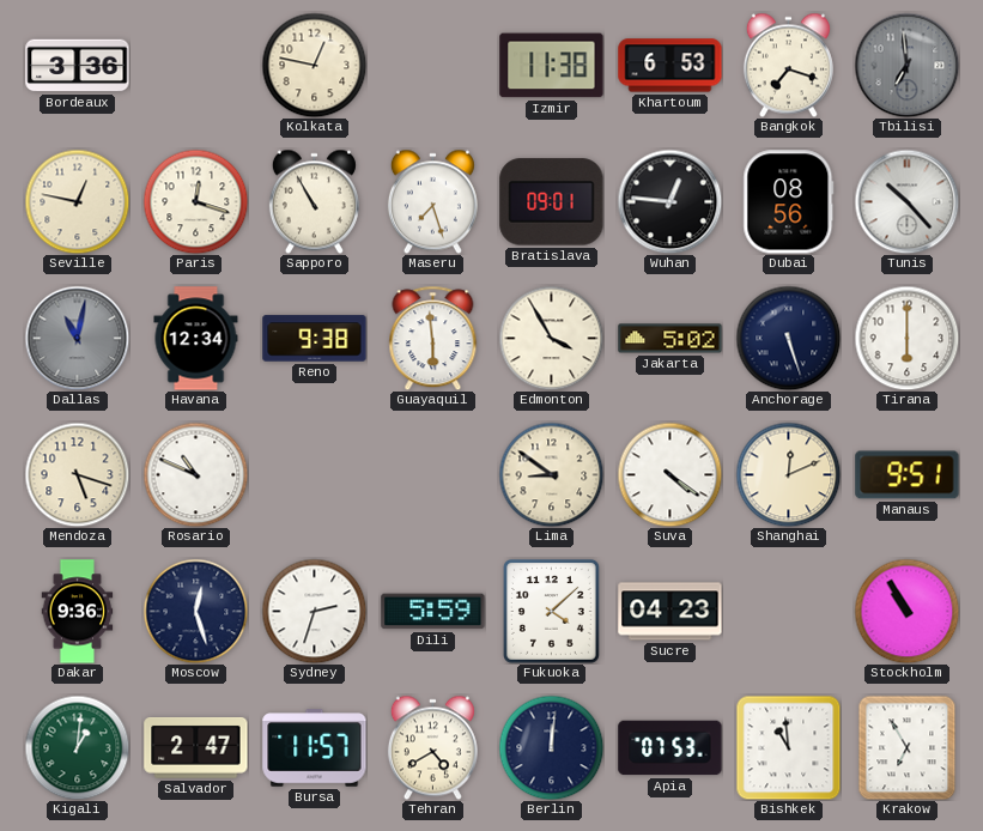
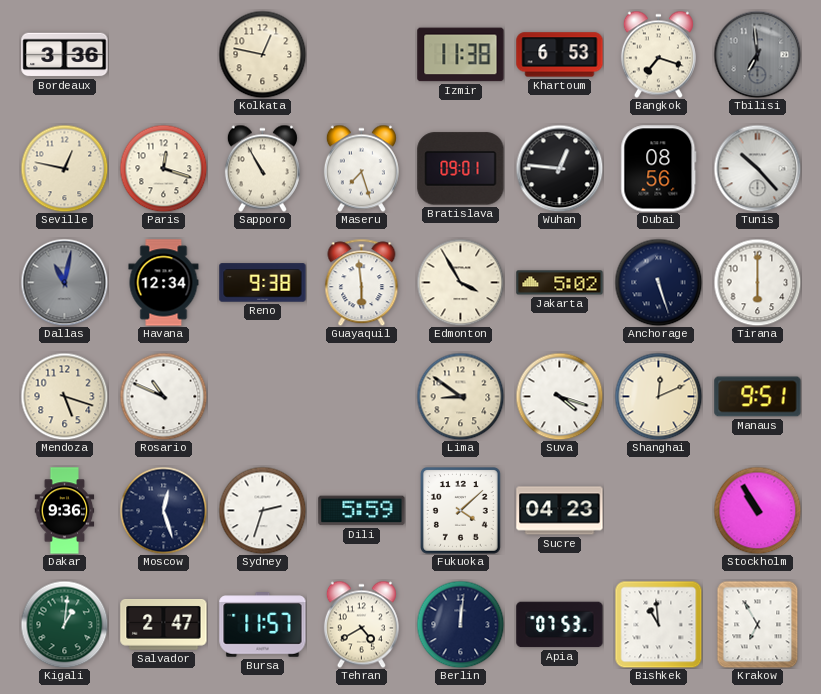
Suva: 4:21 -> 4:18
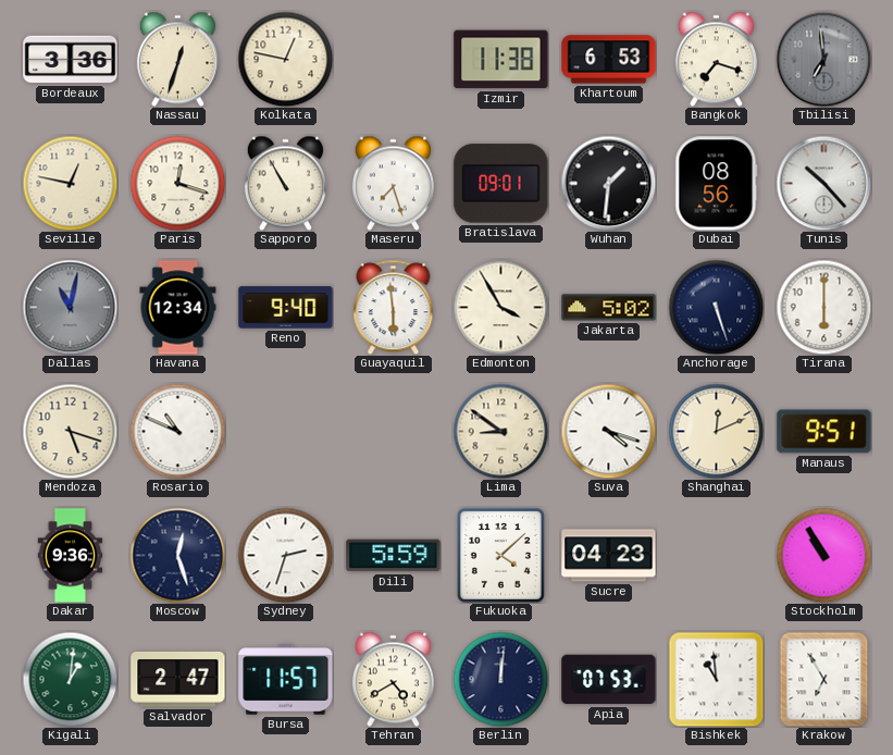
Nassau: none -> 12:33
Wuhan: 12:46 -> 1:31
Reno: 9:38 -> 9:40
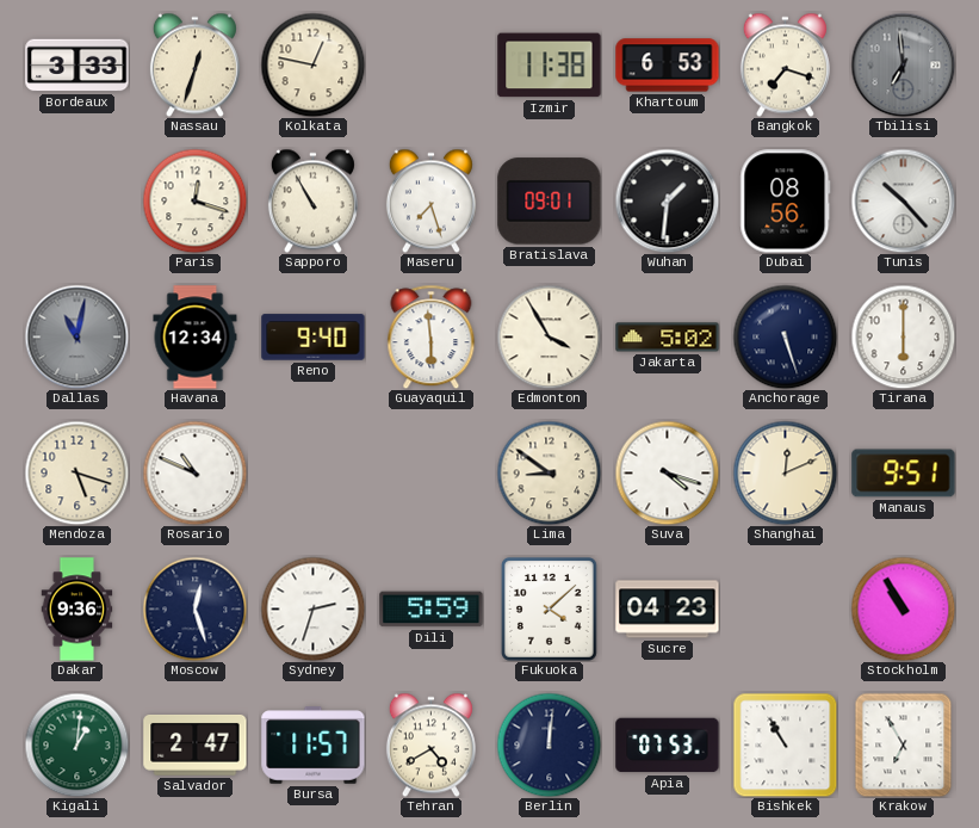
Bordeaux: 3:36 -> 3:33
Seville: 12:47 -> none
Bishkek: 10:59 -> 10:55
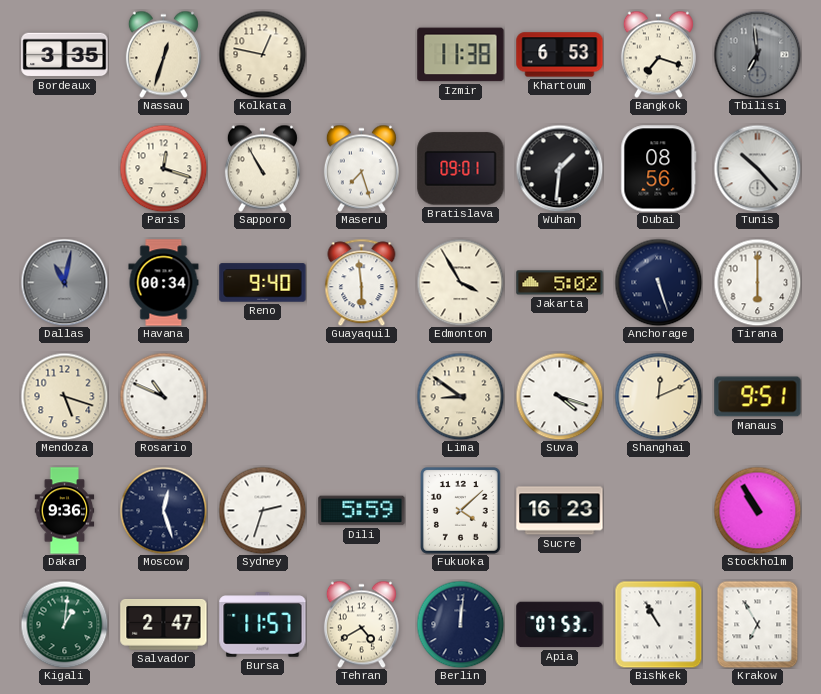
Bordeaux: 3:33 -> 3:35
Havana: 12:34 -> 00:34
Sucre: 04:23 -> 16:23
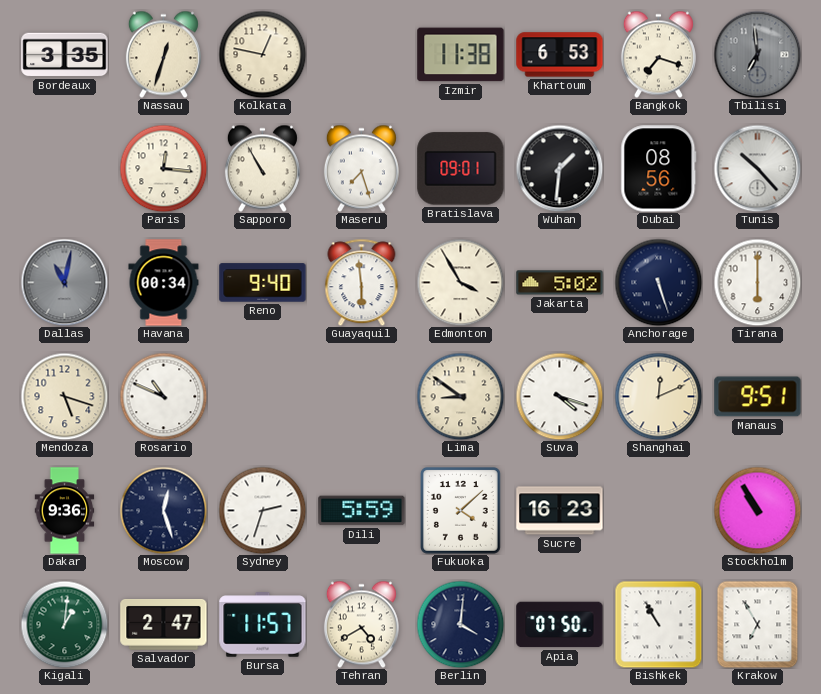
Paris: 12:18 -> 12:16
Berlin: 12:01 -> 4:01
Apia: 07:53 -> 07:50
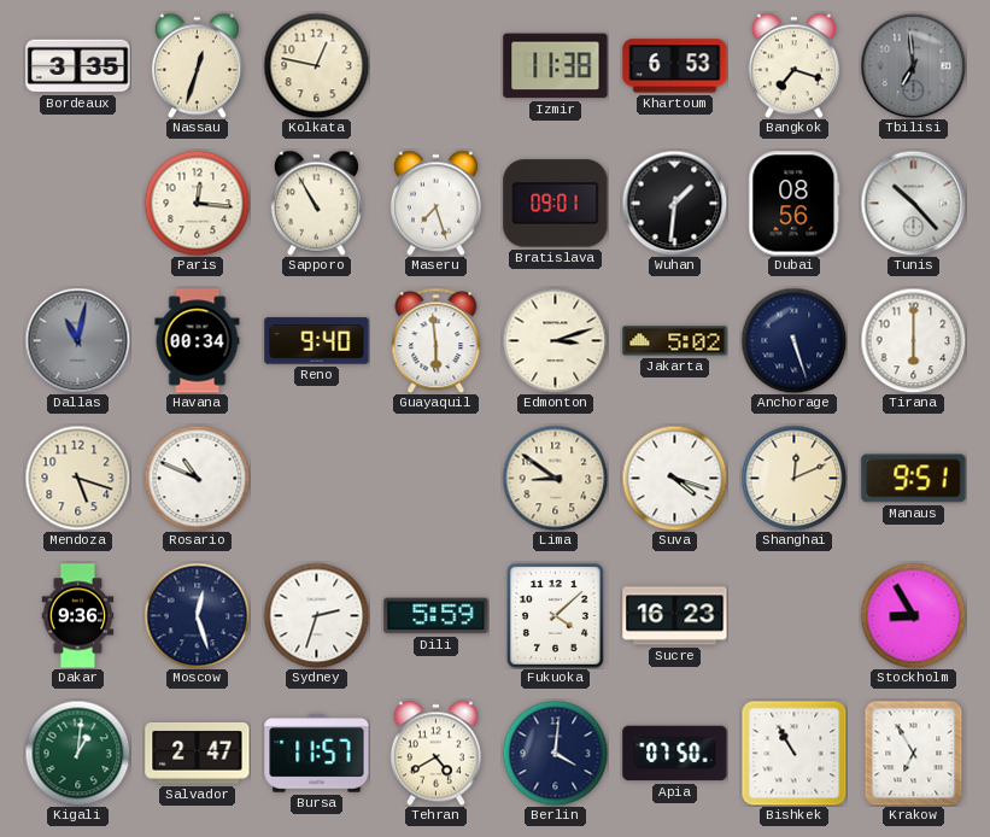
Edmonton: 3:55 -> 3:12
Stockholm: 10:55 -> 8:55
